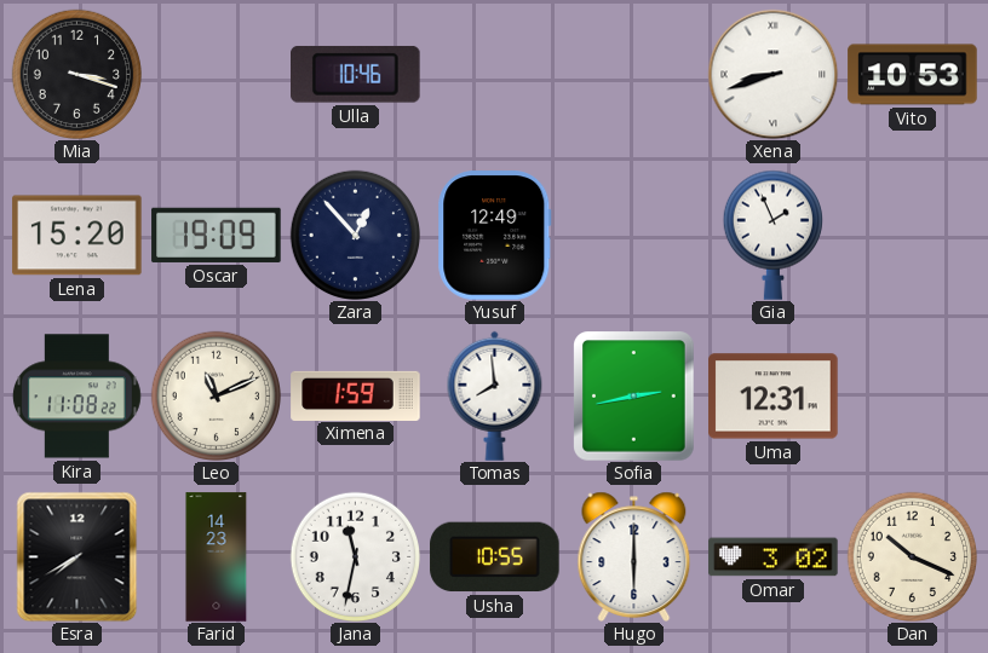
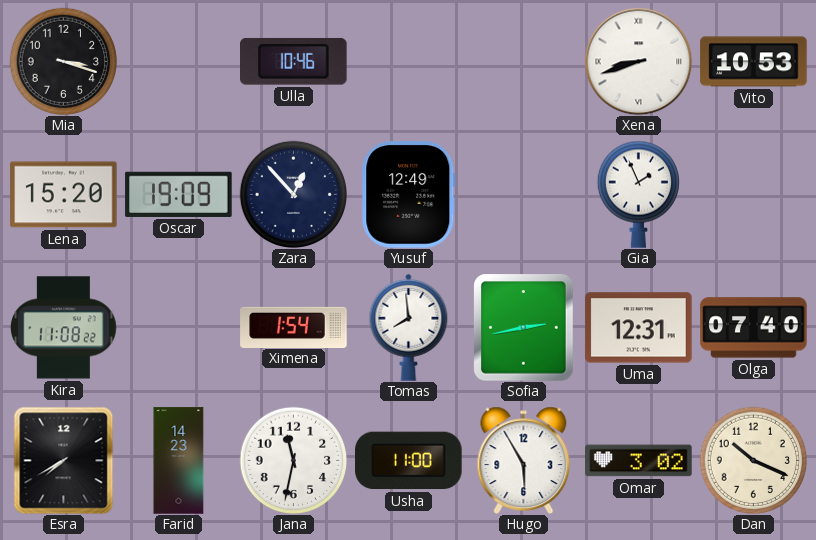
Leo: 11:11 -> none
Ximena: 1:59 -> 1:54
Olga: none -> 07:40
Usha: 10:55 -> 11:00
Hugo: 6:00 -> 5:55
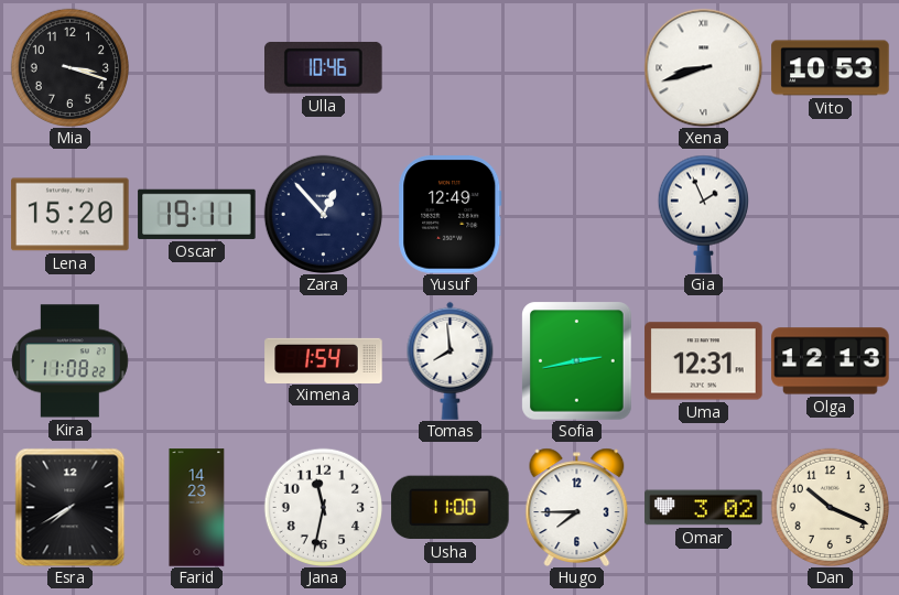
Oscar: 19:09 -> 19:11
Olga: 07:40 -> 12:13
Hugo: 5:55 -> 7:45
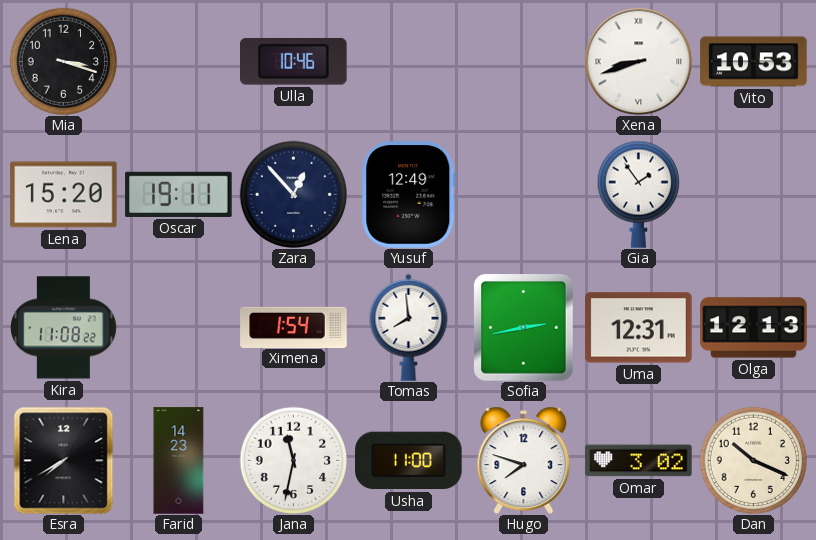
Gia: 1:56 -> 1:54
Hugo: 7:45 -> 7:48
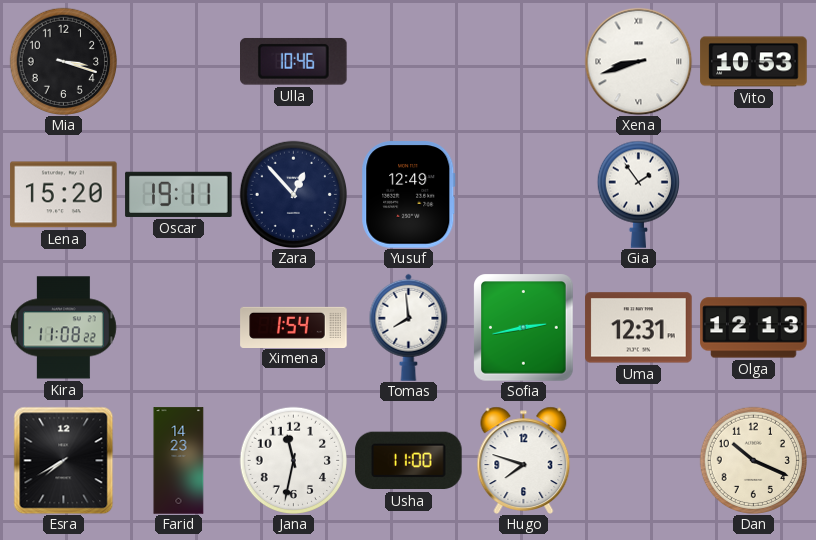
Omar: 3:02 -> none
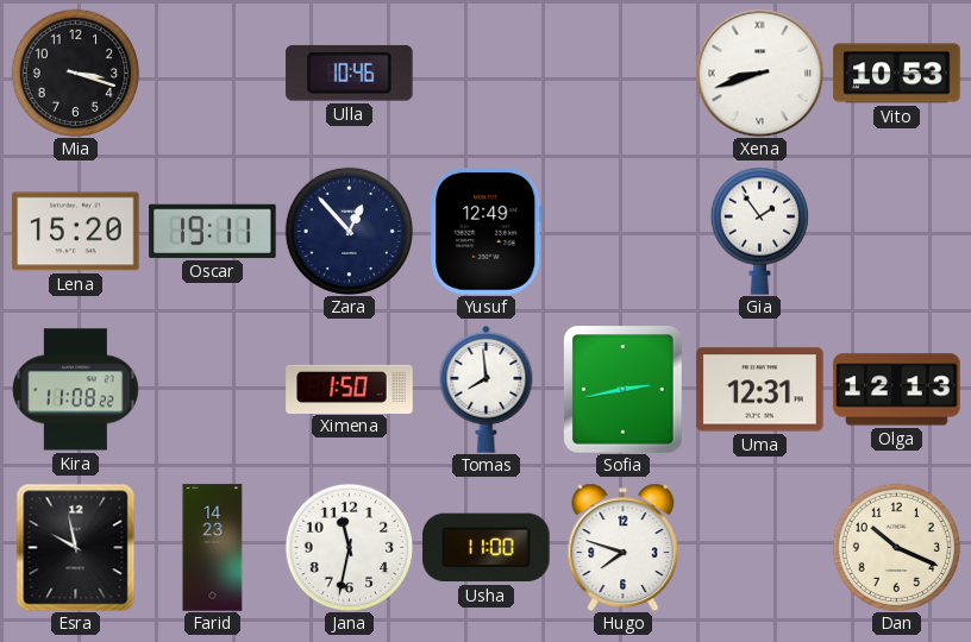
Ximena: 1:54 -> 1:50
Esra: 7:40 -> 9:58
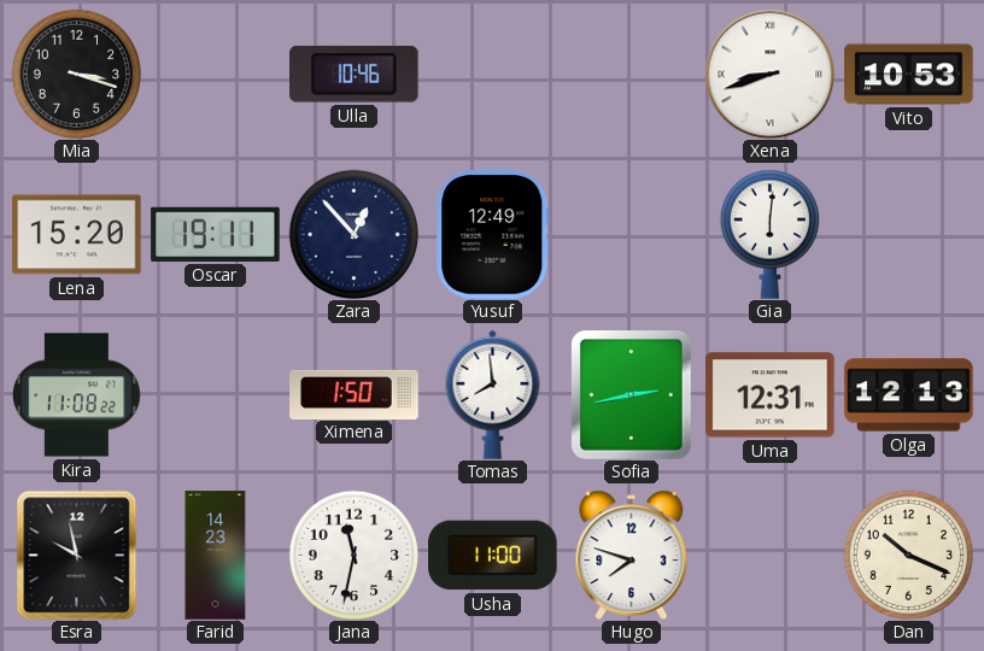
Gia: 1:54 -> 6:01
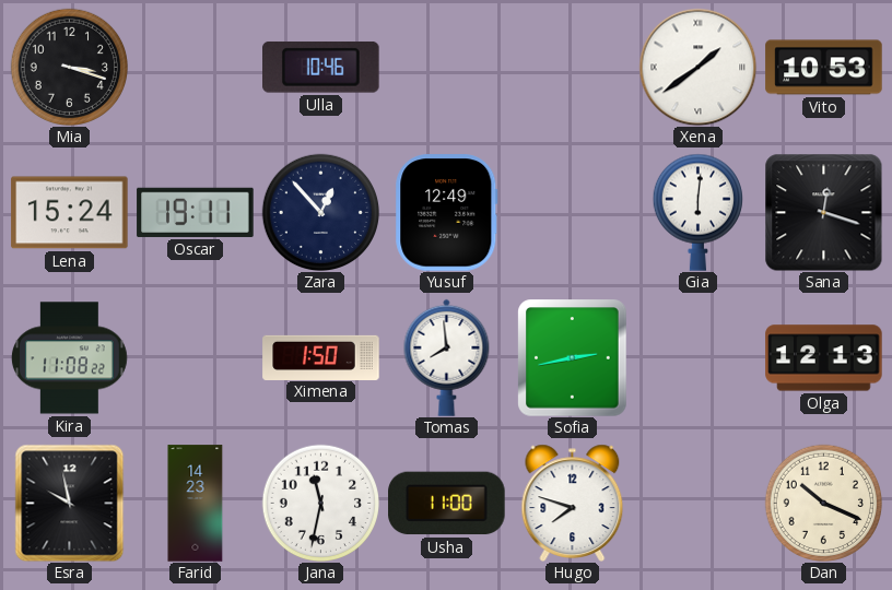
Xena: 8:42 -> 1:39
Lena: 15:20 -> 15:24
Sana: none -> 12:18
Uma: 12:31 -> none
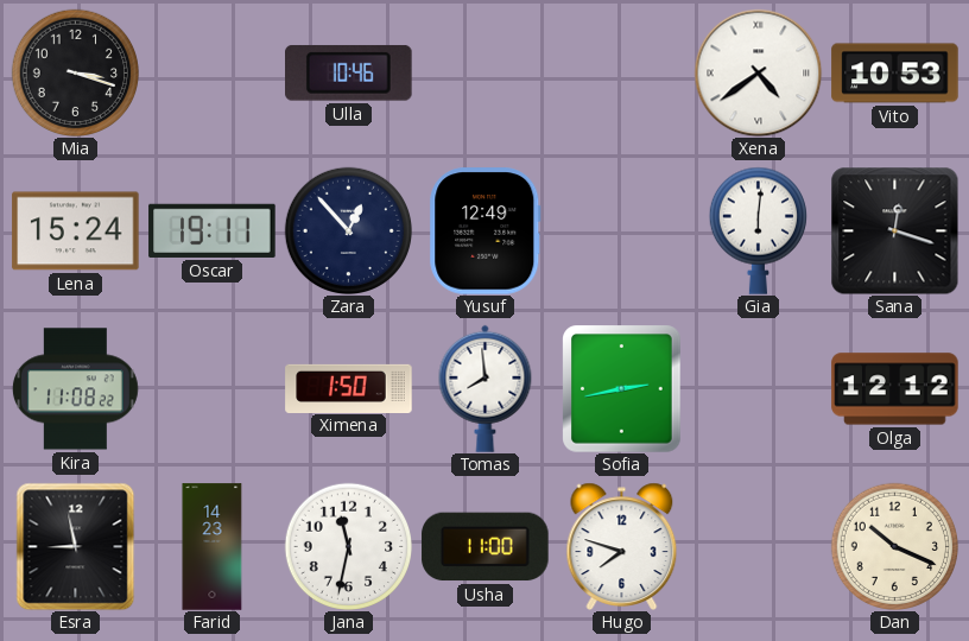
Xena: 1:39 -> 4:39
Olga: 12:13 -> 12:12
Esra: 9:58 -> 8:58
